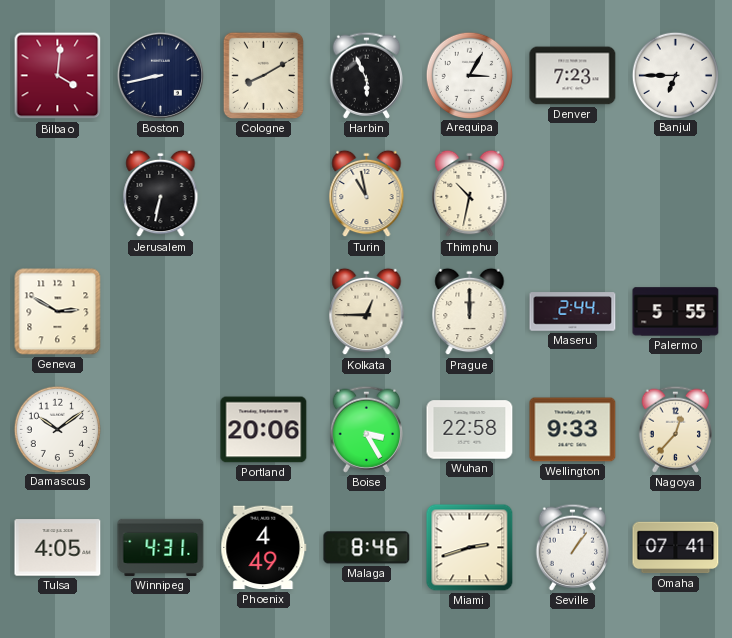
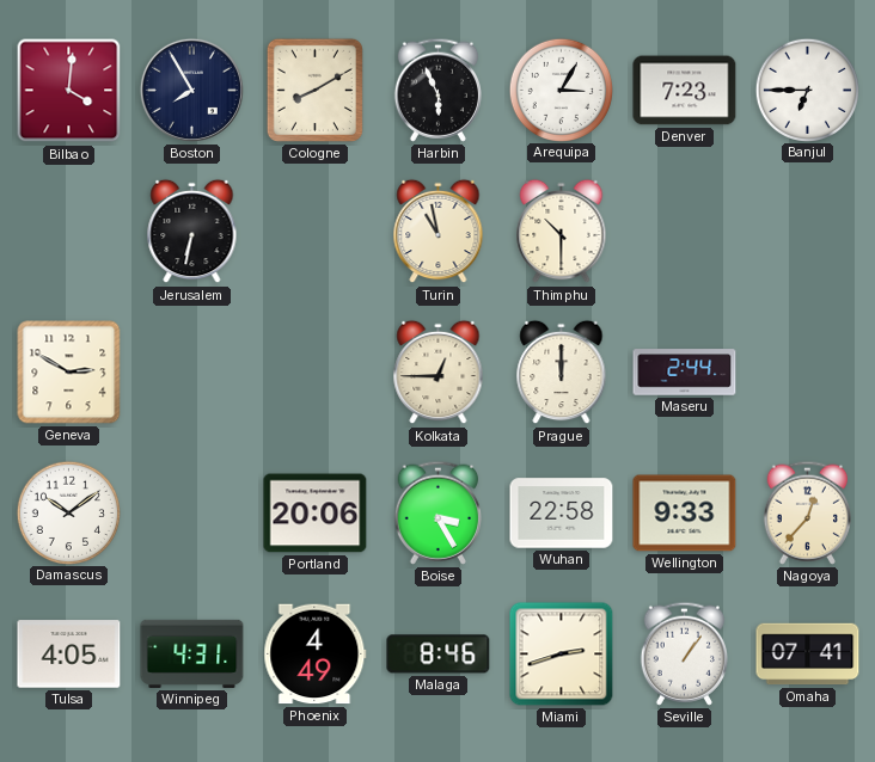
Boston: 8:43 -> 7:55
Thimphu: 10:32 -> 10:30
Palermo: 5:55 -> none
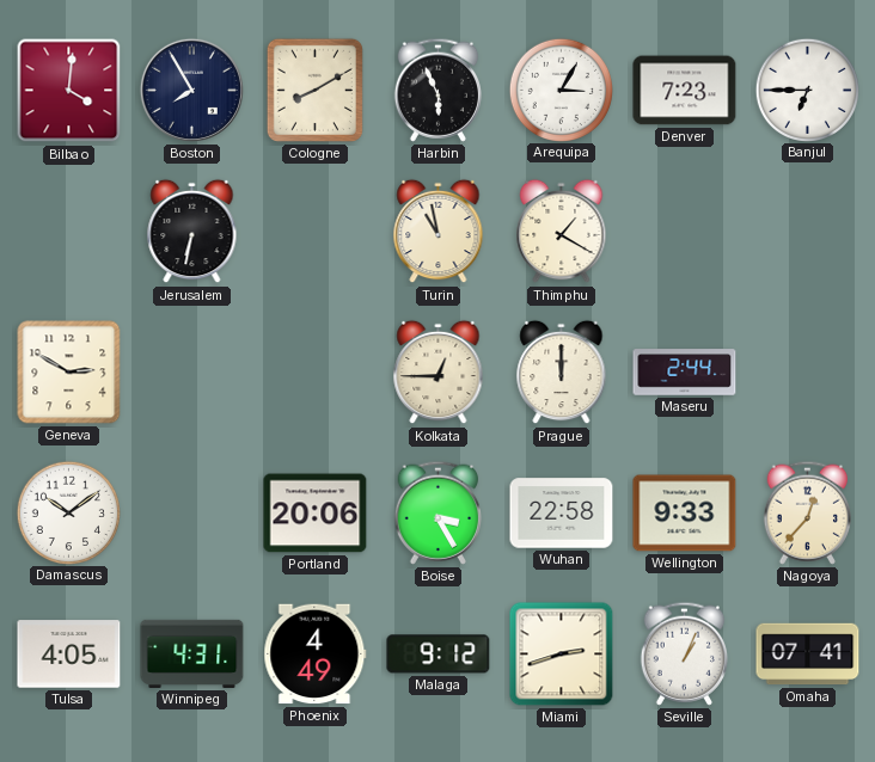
Thimphu: 10:30 -> 1:20
Malaga: 8:46 -> 9:12
Seville: 1:06 -> 1:04
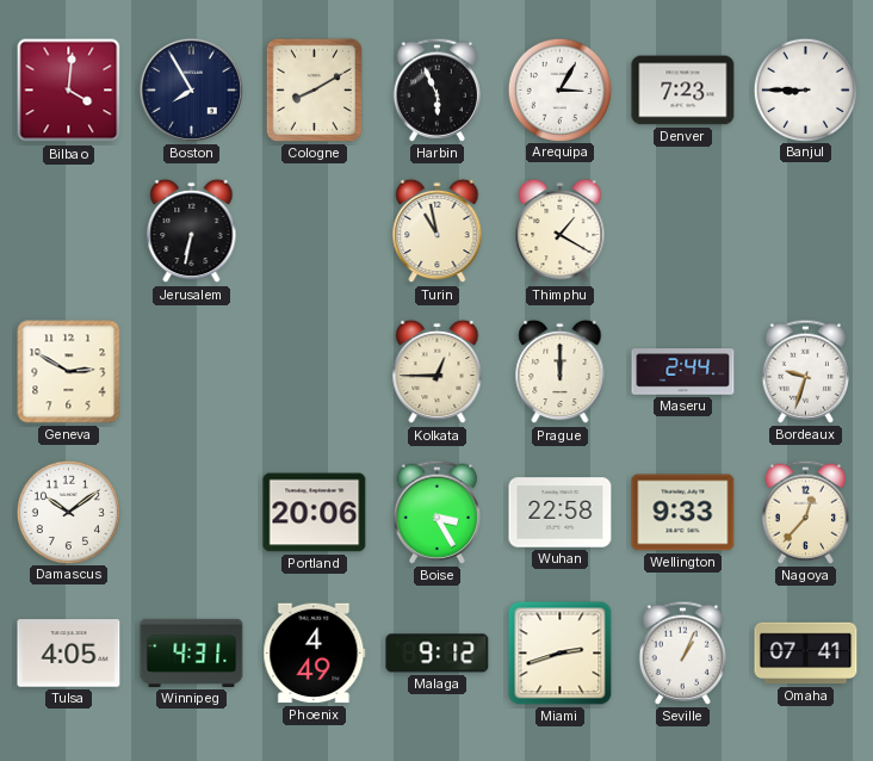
Banjul: 6:45 -> 8:45
Bordeaux: none -> 9:33
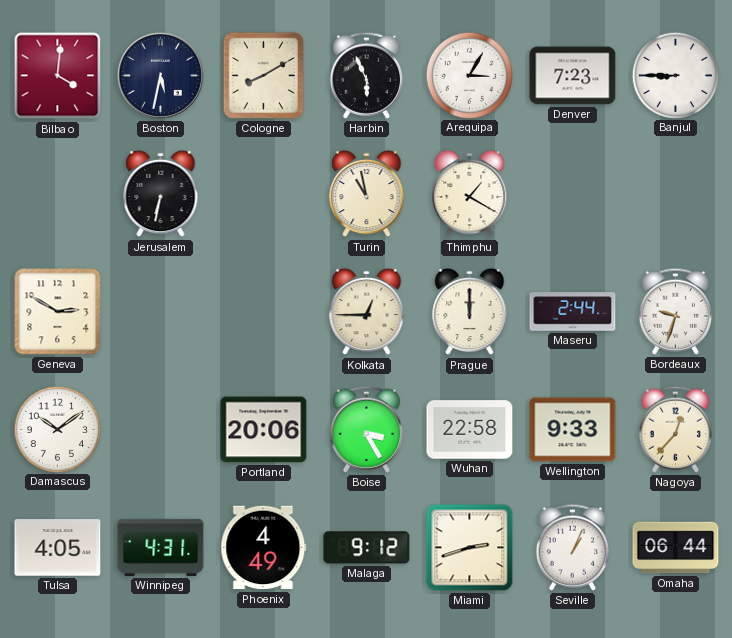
Boston: 7:55 -> 5:32
Omaha: 07:41 -> 06:44
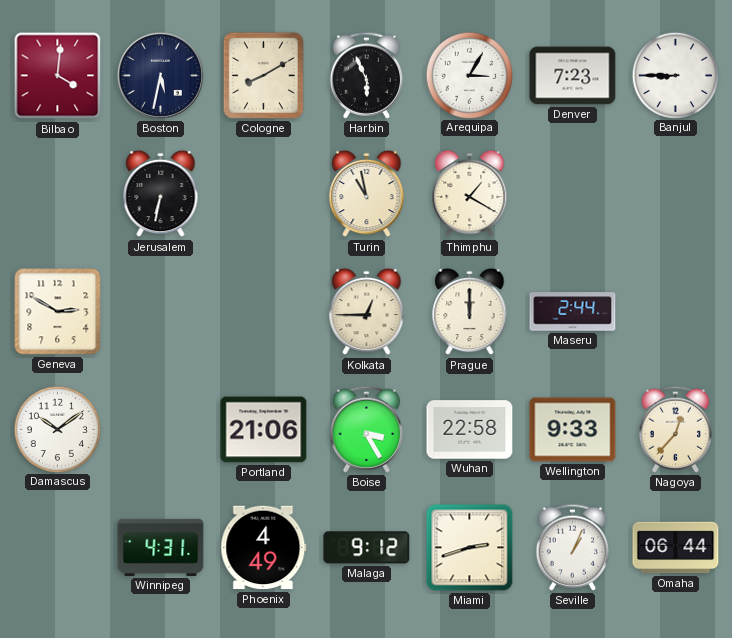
Bordeaux: 9:33 -> none
Portland: 20:06 -> 21:06
Tulsa: 4:05 -> none
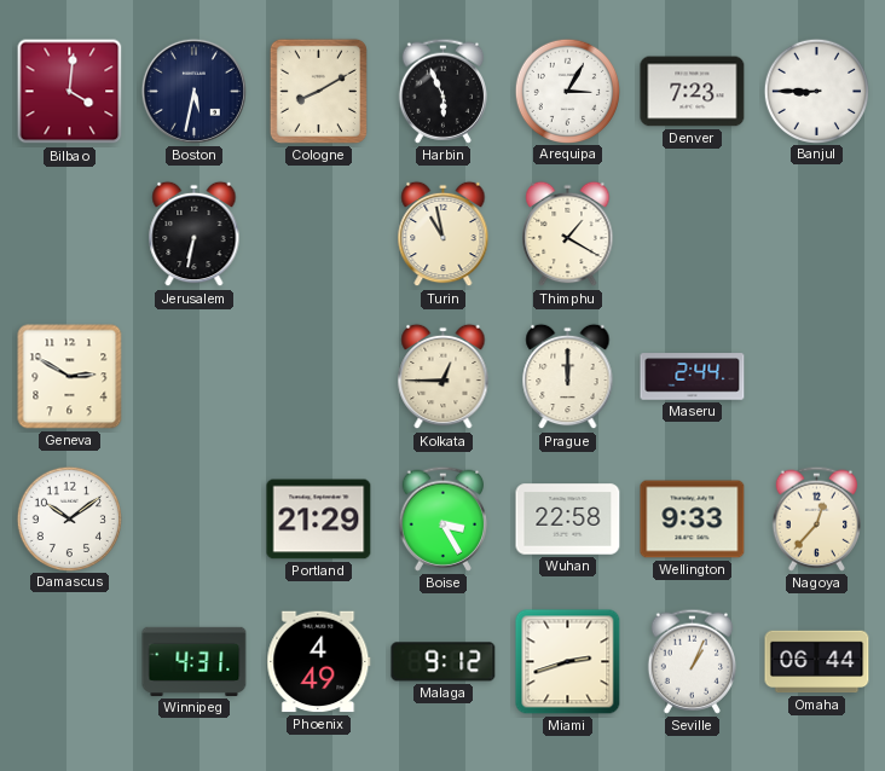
Portland: 21:06 -> 21:29
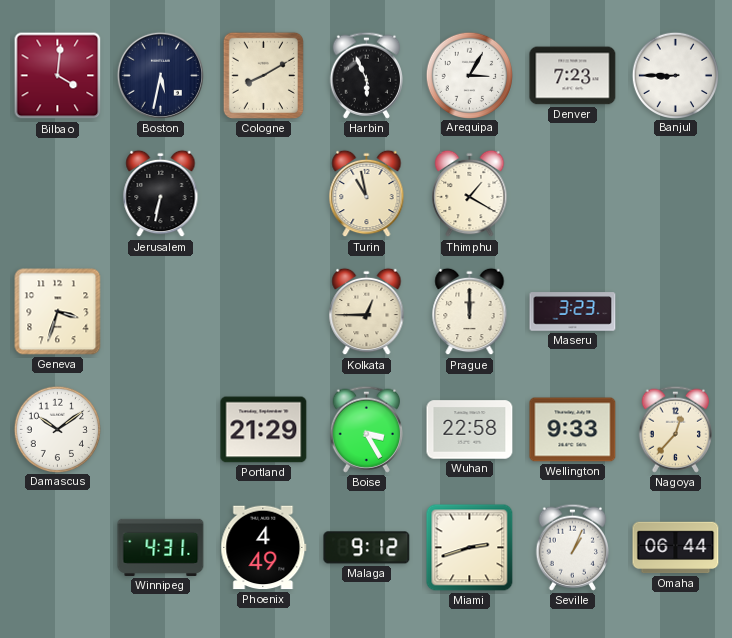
Geneva: 2:50 -> 3:33
Maseru: 2:44 -> 3:23
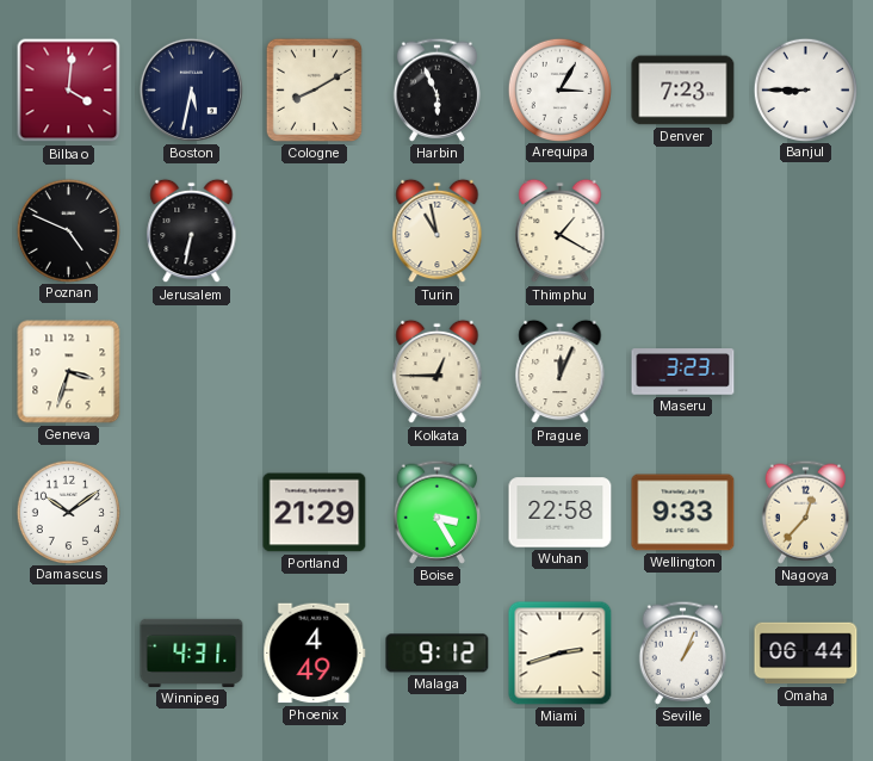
Poznan: none -> 4:49
Prague: 12:00 -> 12:04
